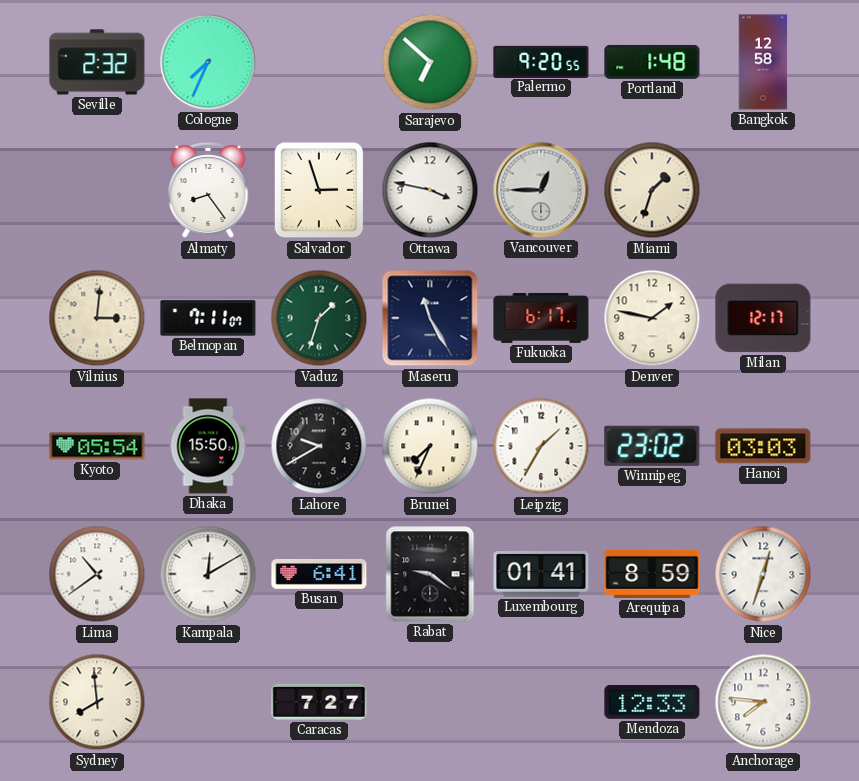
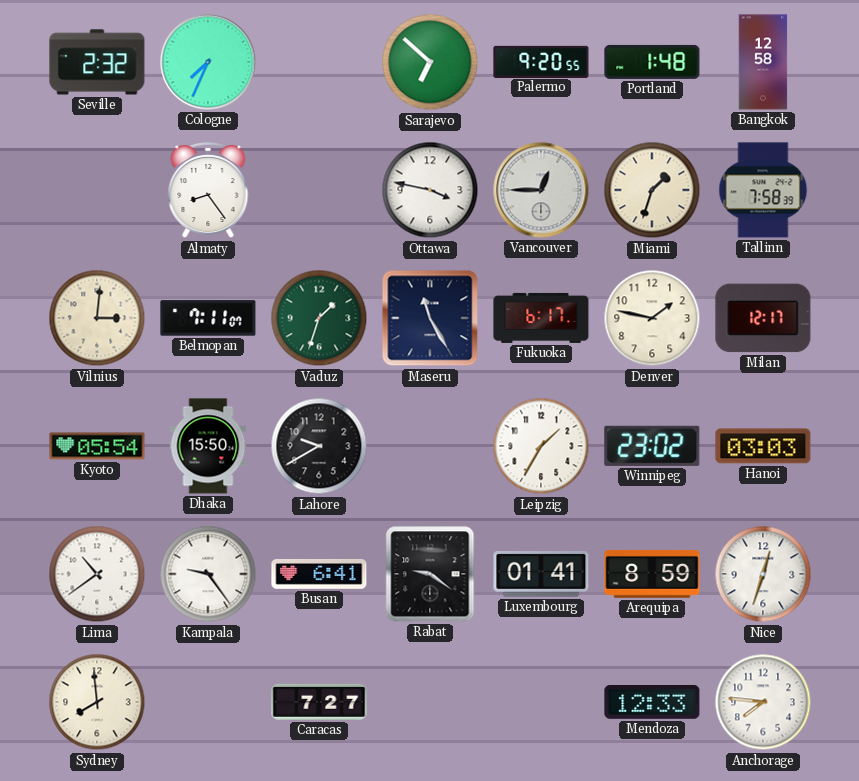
Salvador: 2:57 -> none
Tallinn: none -> 7:58
Brunei: 7:34 -> none
Kampala: 12:10 -> 9:24
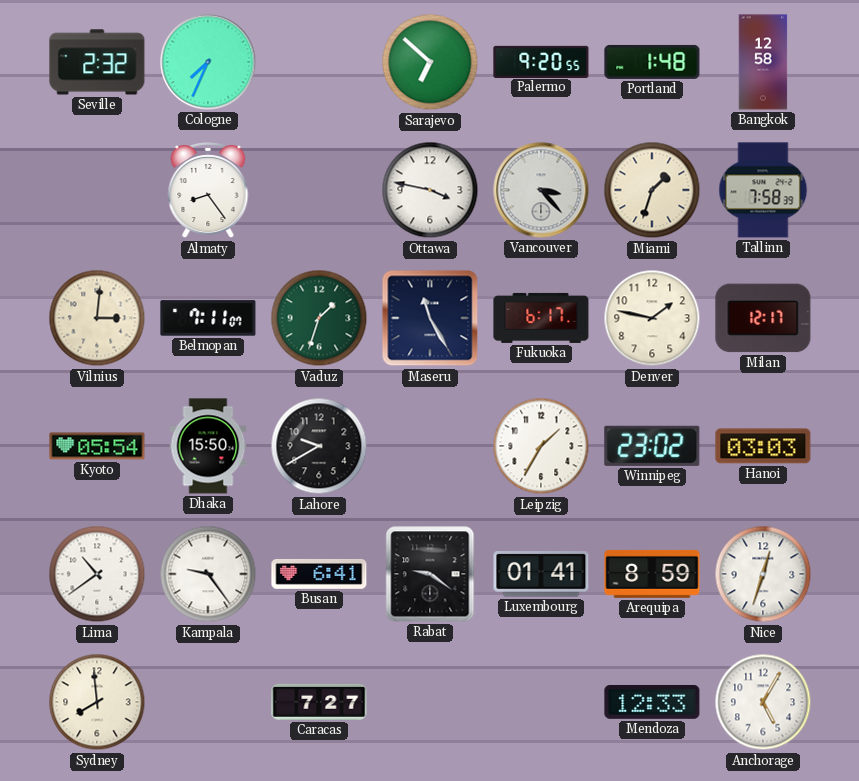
Vancouver: 12:45 -> 3:23
Anchorage: 7:46 -> 5:05
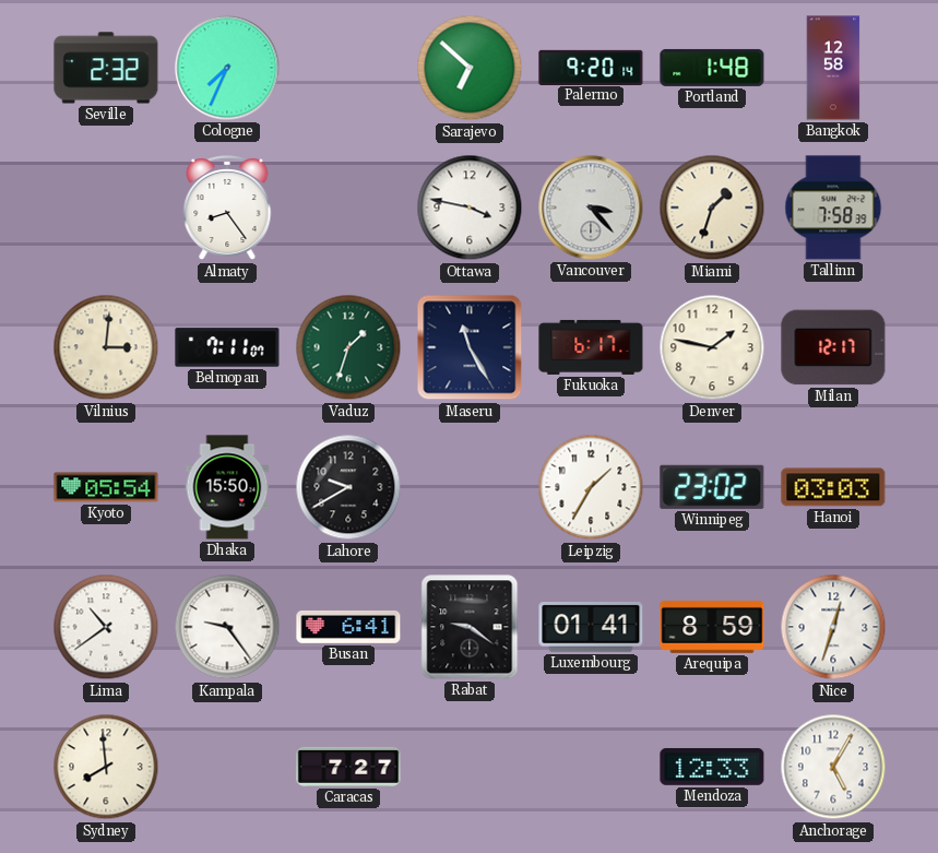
Palermo: 9:20:55 -> 9:20:14
